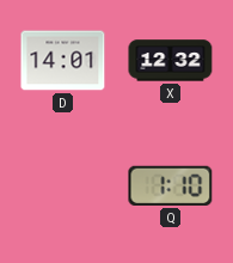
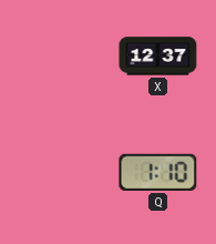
D: 14:01 -> none
X: 12:32 -> 12:37
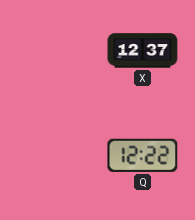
Q: 1:10 -> 12:22
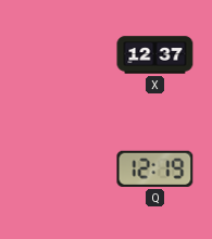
Q: 12:22 -> 12:19
